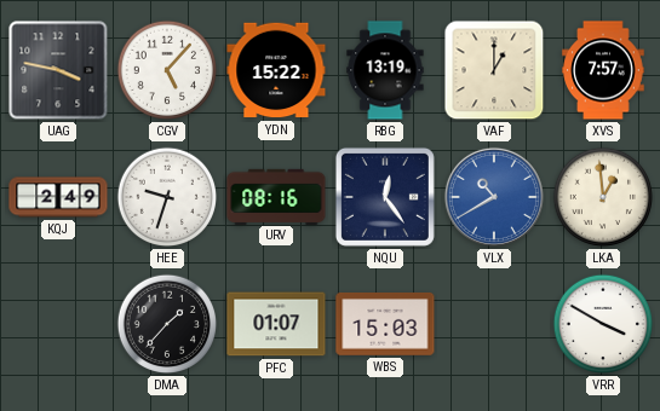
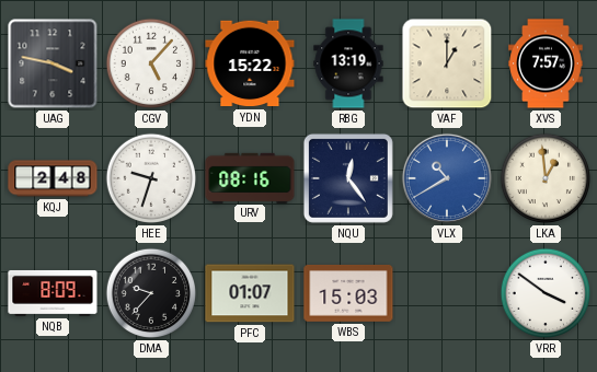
KQJ: 2:49 -> 2:48
NQB: none -> 8:09
DMA: 1:37 -> 9:37
VRR: 3:50 -> 3:51
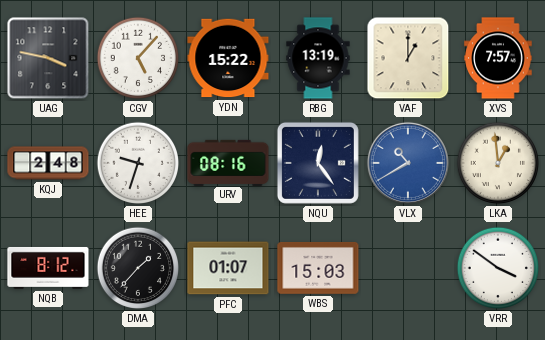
NQB: 8:09 -> 8:12
DMA: 9:37 -> 1:37
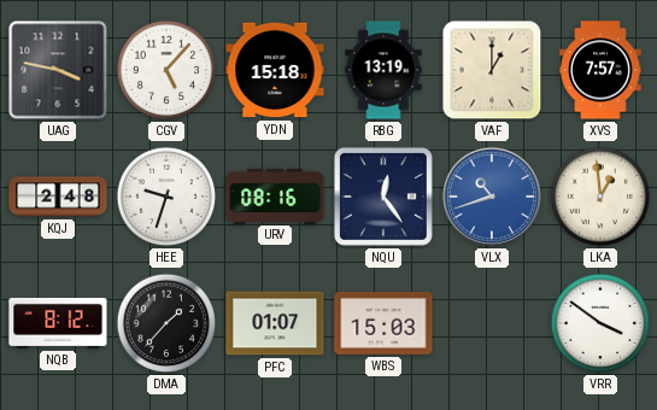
YDN: 15:22 -> 15:18
VLX: 10:40 -> 10:42
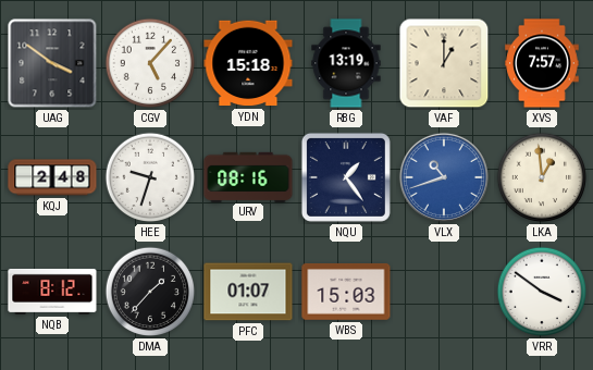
UAG: 3:47 -> 3:51
NQU: 12:24 -> 1:24
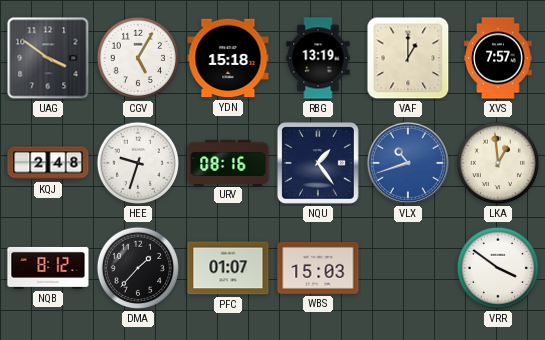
CGV: 5:07 -> 5:05
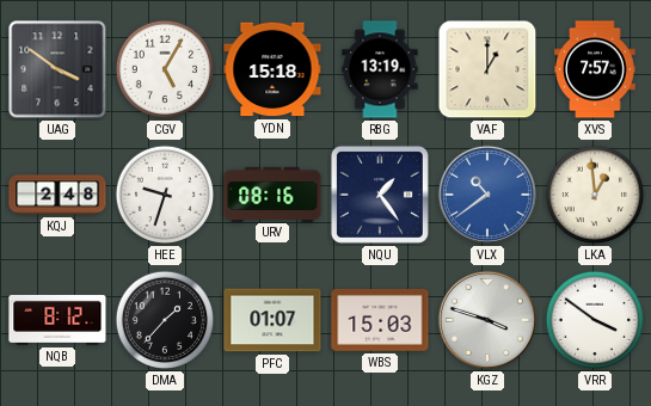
VLX: 10:42 -> 10:39
KGZ: none -> 3:48
